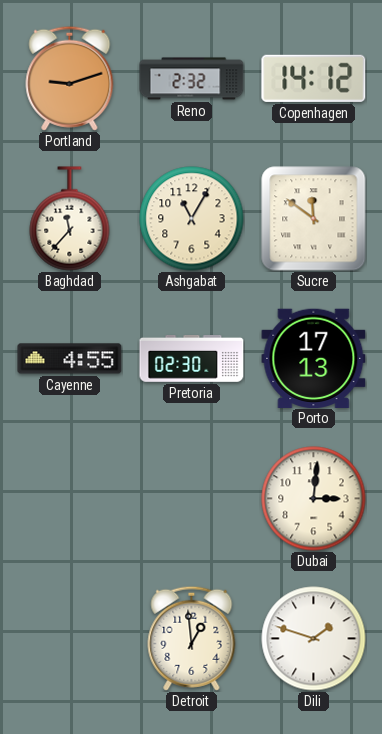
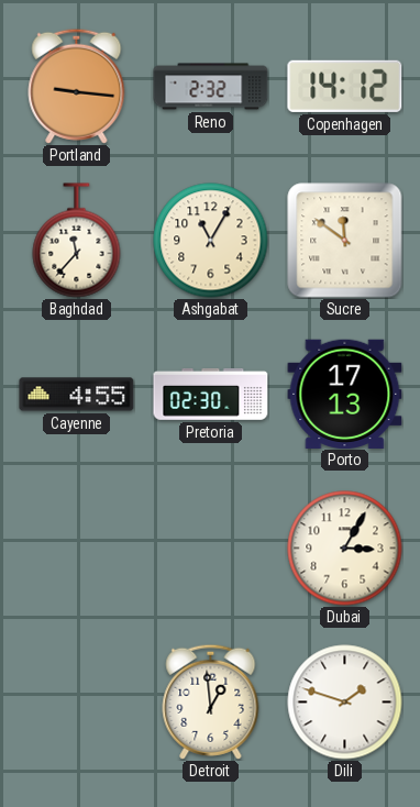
Portland: 9:12 -> 9:16
Dubai: 3:01 -> 3:05
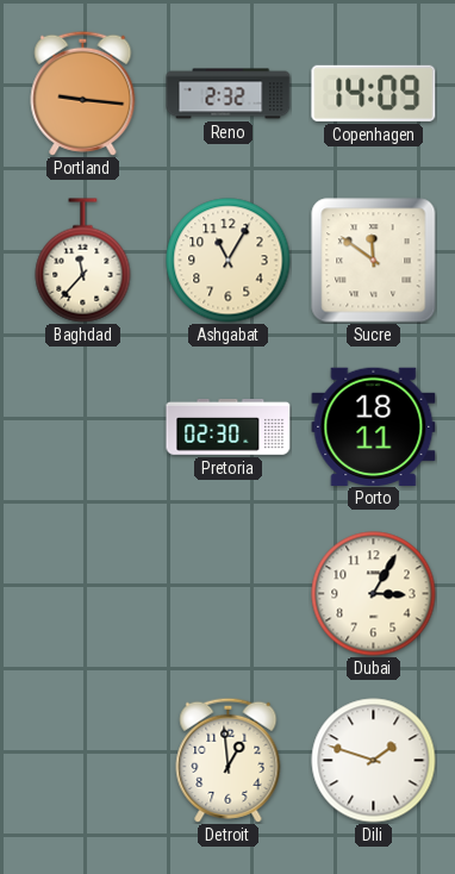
Copenhagen: 14:12 -> 14:09
Cayenne: 4:55 -> none
Porto: 17:13 -> 18:11
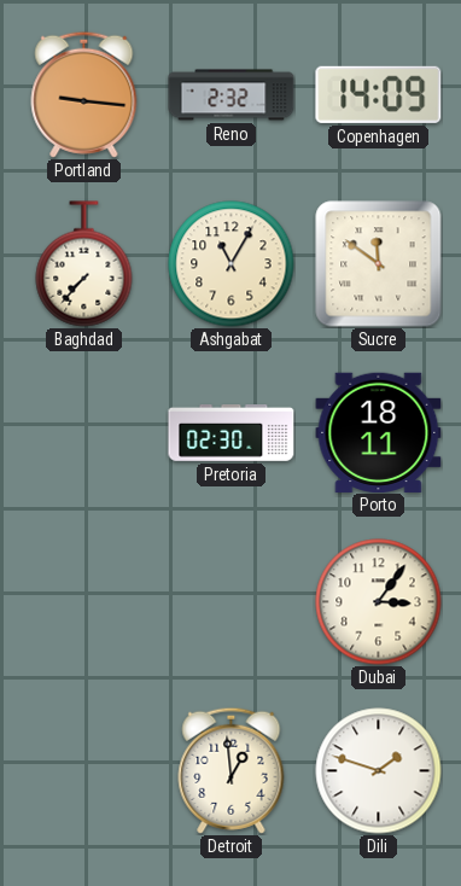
Baghdad: 11:37 -> 7:37
Dubai: 3:05 -> 3:06
